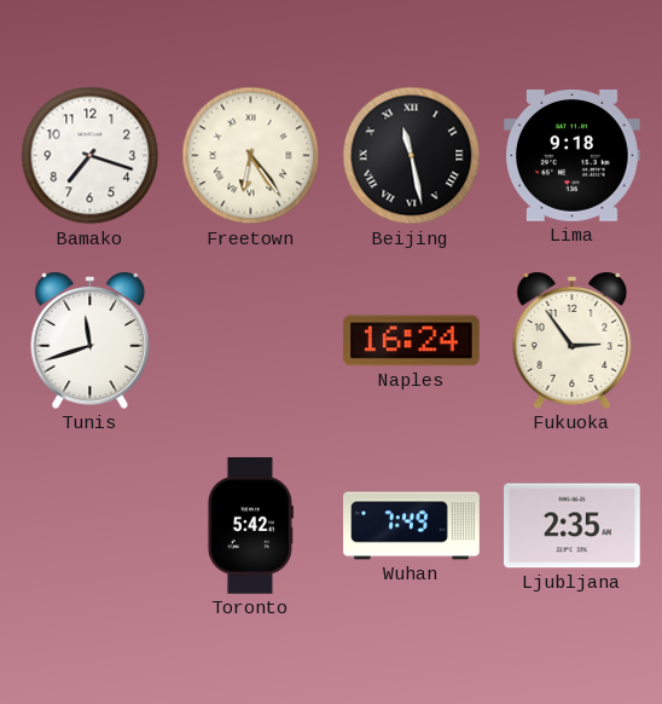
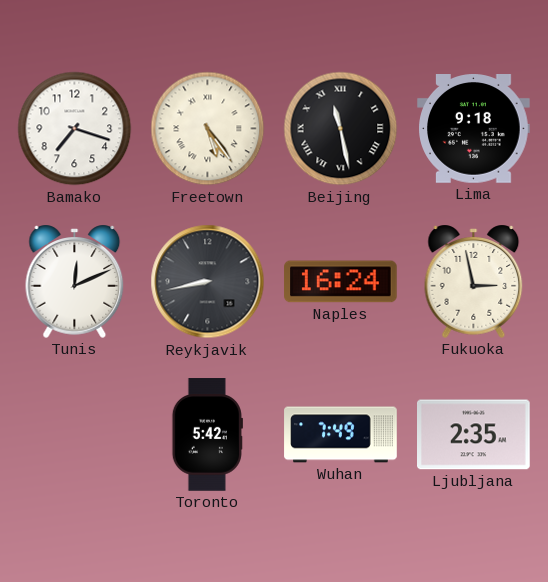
Freetown: 6:24 -> 5:24
Tunis: 11:42 -> 12:11
Reykjavik: none -> 8:43
Fukuoka: 2:54 -> 2:58
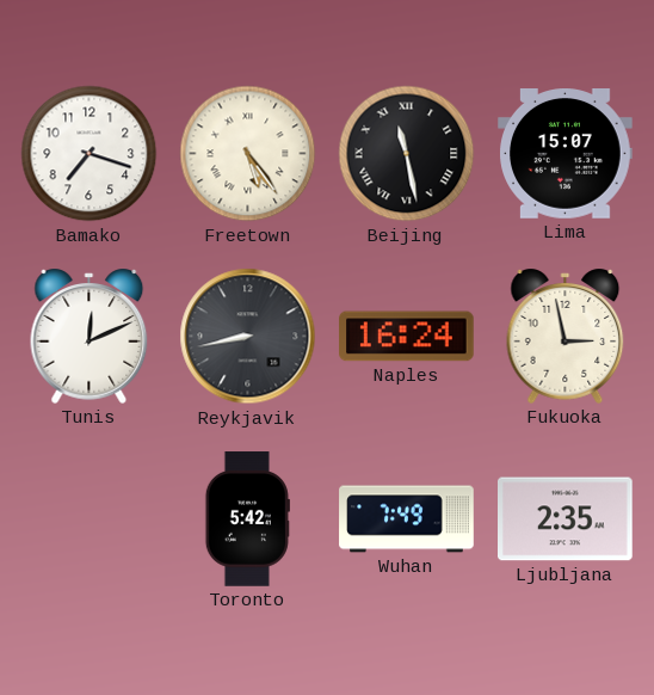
Lima: 9:18 -> 15:07
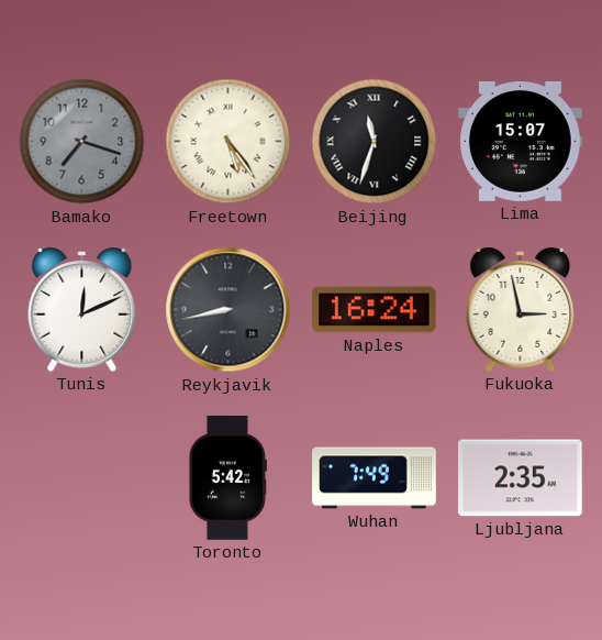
Bamako dial: white -> grey
Beijing: 11:28 -> 11:33
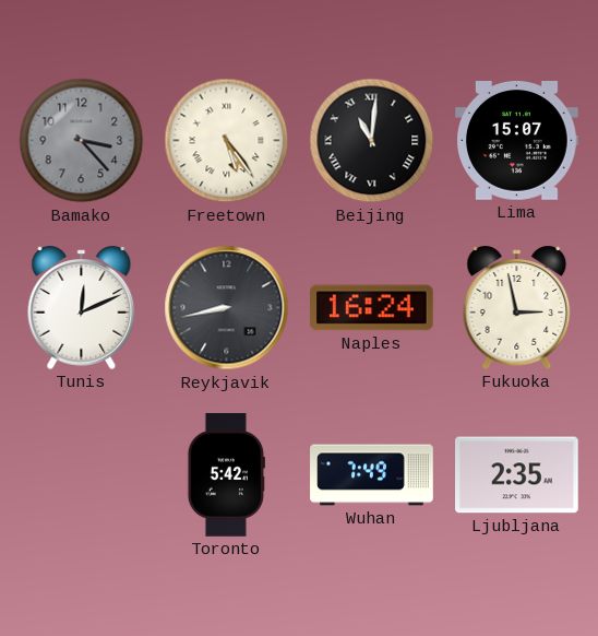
Bamako: 7:18 -> 3:23
Beijing: 11:33 -> 11:01
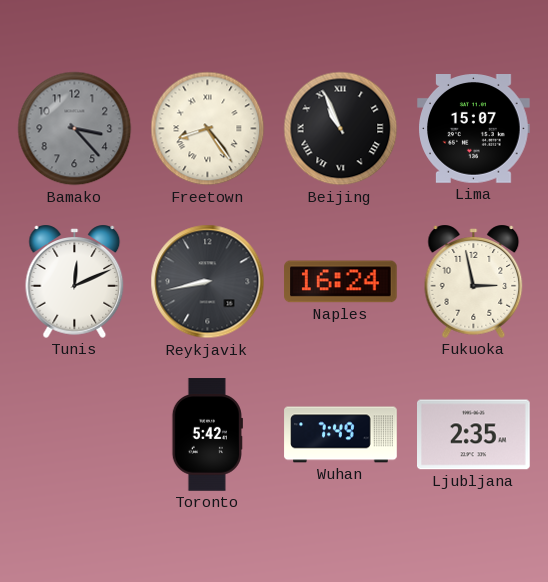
Freetown: 5:24 -> 8:24
Beijing: 11:01 -> 10:56
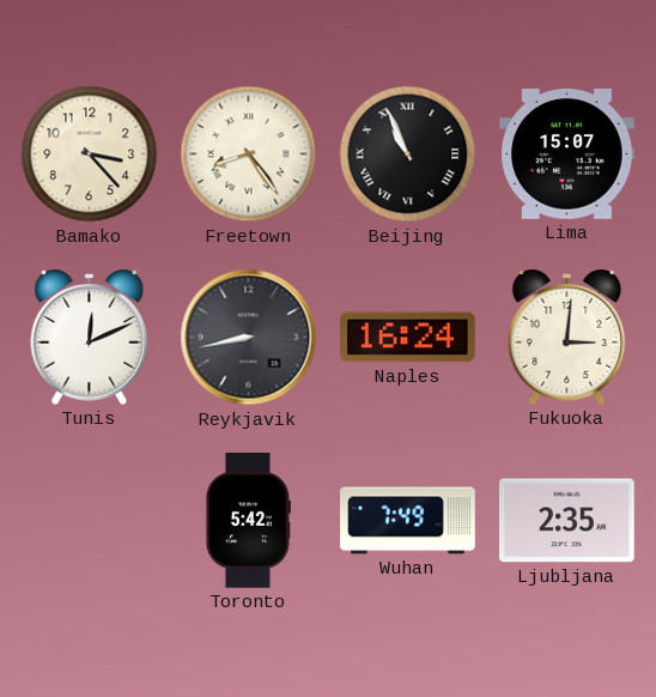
Bamako dial: grey -> cream
Fukuoka: 2:58 -> 3:01
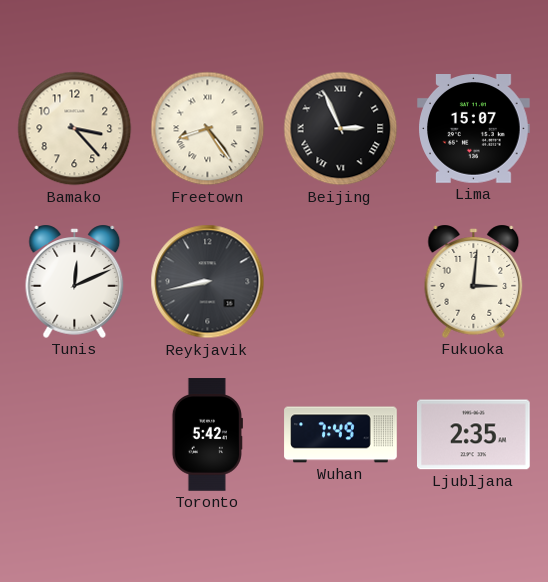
Beijing: 10:56 -> 2:56
Naples: 16:24 -> none
